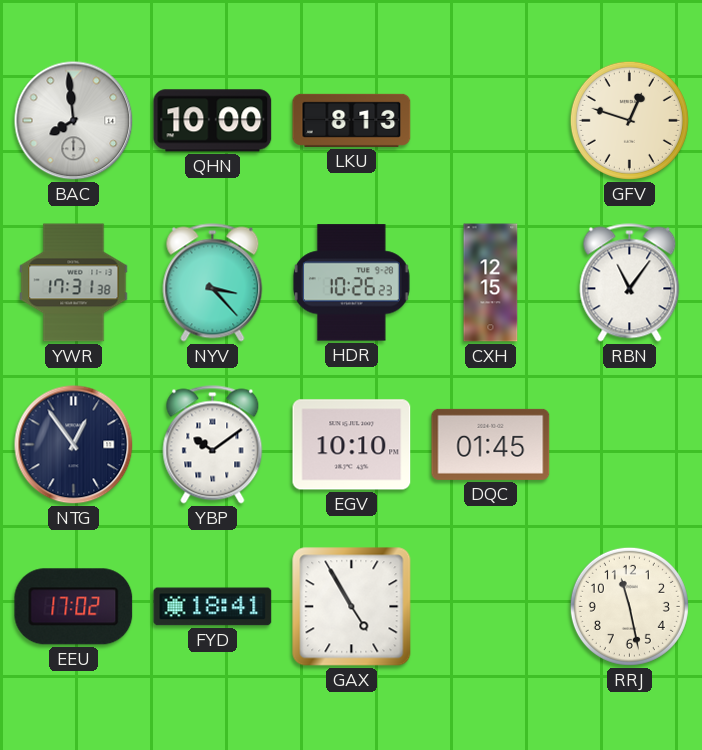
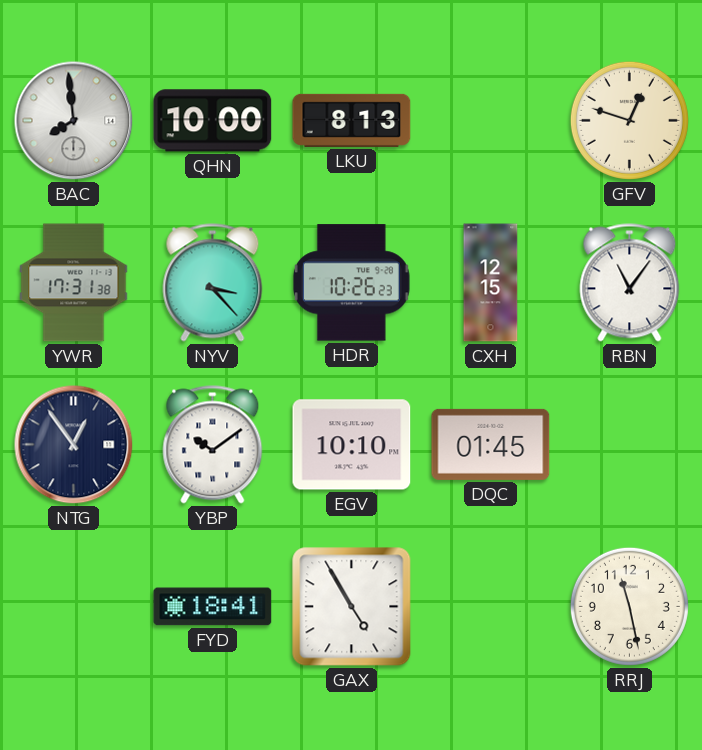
EEU: 17:02 -> none
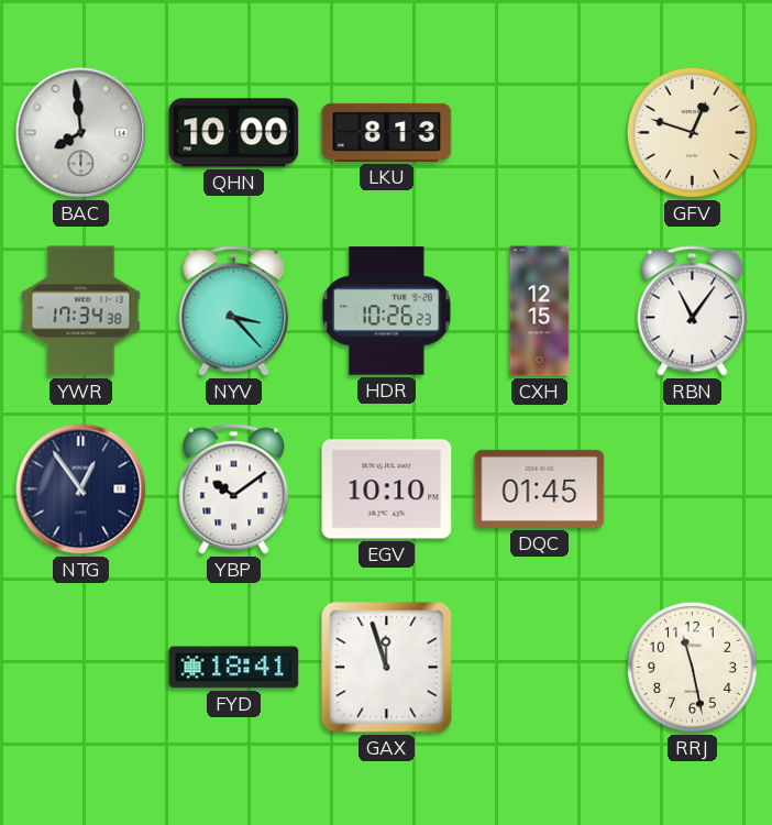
YWR: 17:31 -> 17:34
GAX: 4:55 -> 11:57
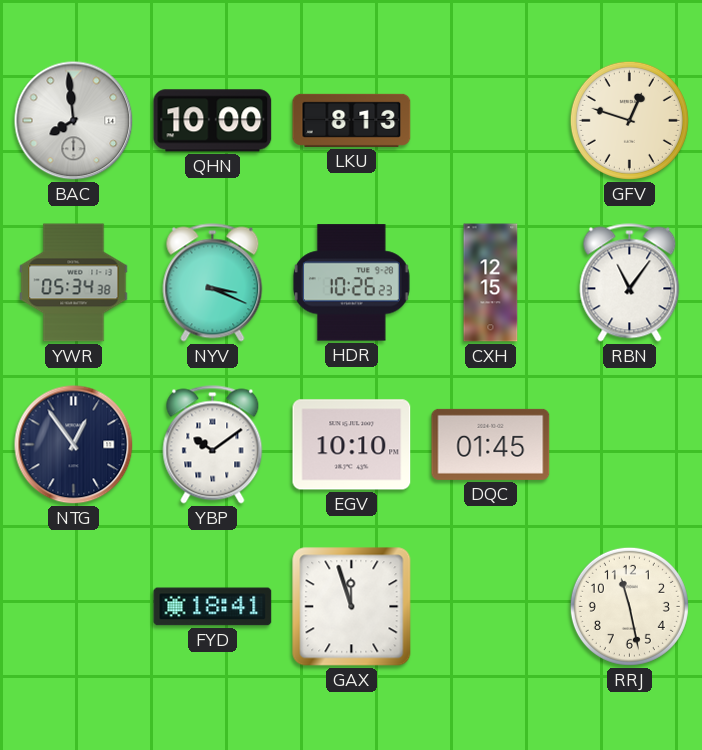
YWR: 17:34 -> 05:34
NYV: 3:23 -> 3:19
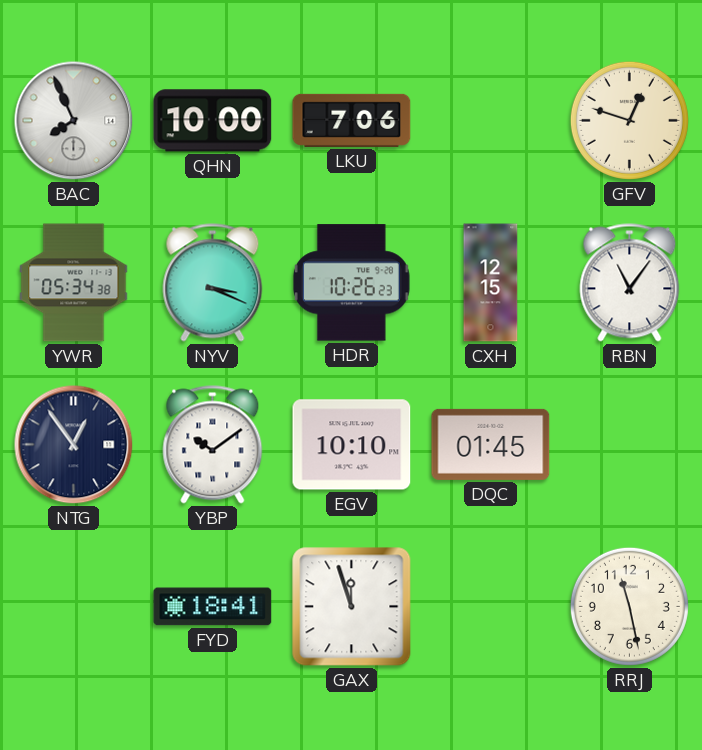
BAC: 7:59 -> 7:56
LKU: 8:13 -> 7:06
